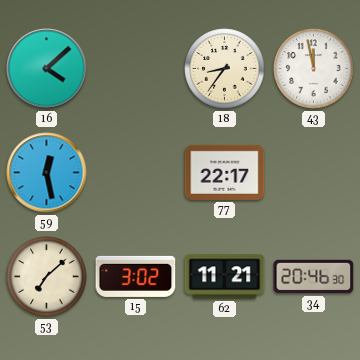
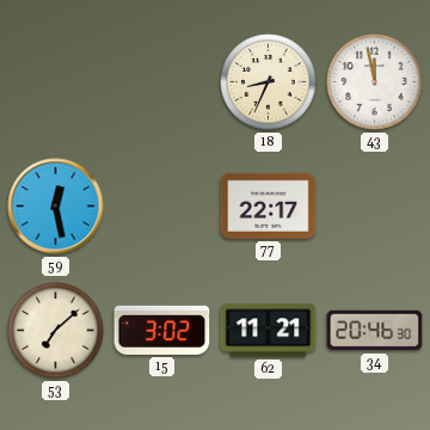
16: 4:08 -> none
18: 8:36 -> 8:34
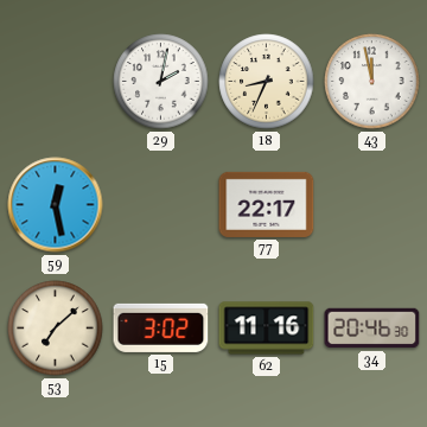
29: none -> 2:02
62: 11:21 -> 11:16
